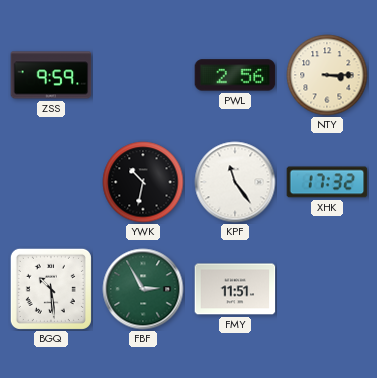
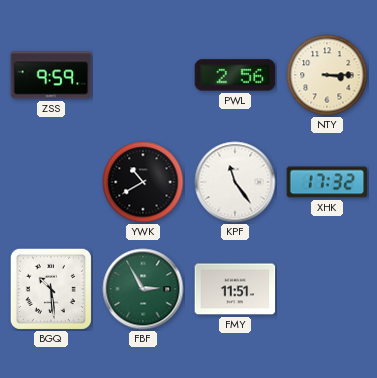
YWK: 10:32 -> 10:40
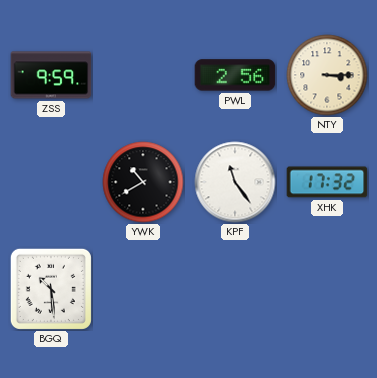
FBF: 2:55 -> none
FMY: 11:51 -> none
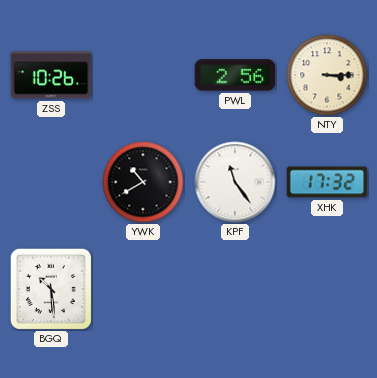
ZSS: 9:59 -> 10:26
